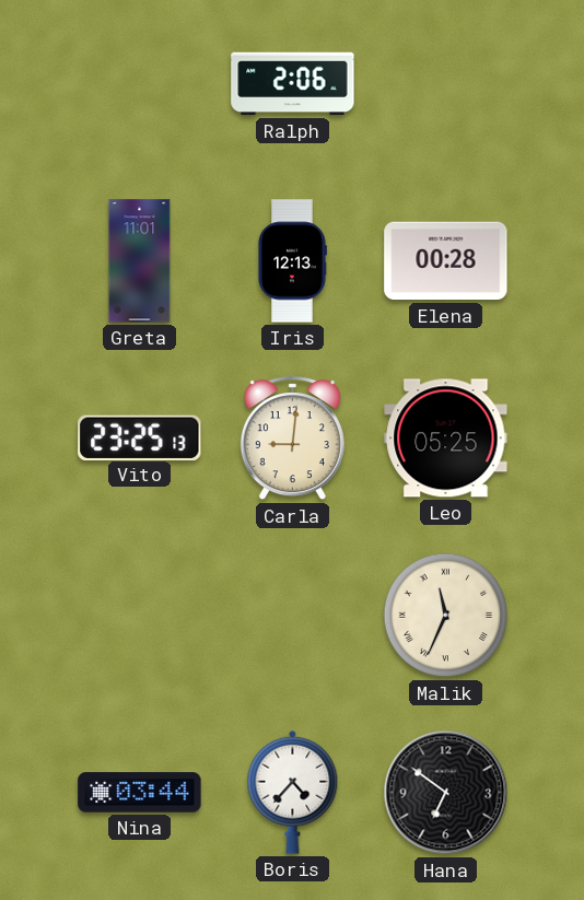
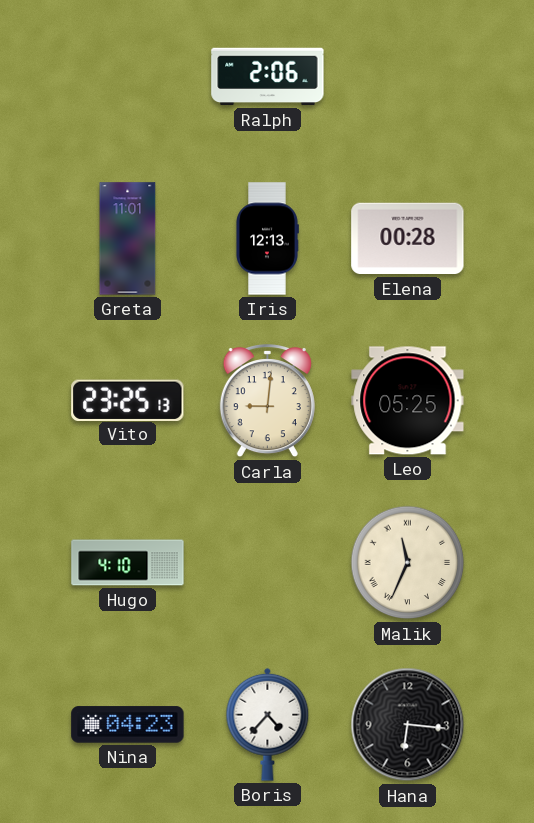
Hugo: none -> 4:10
Nina: 03:44 -> 04:23
Hana: 6:51 -> 6:16
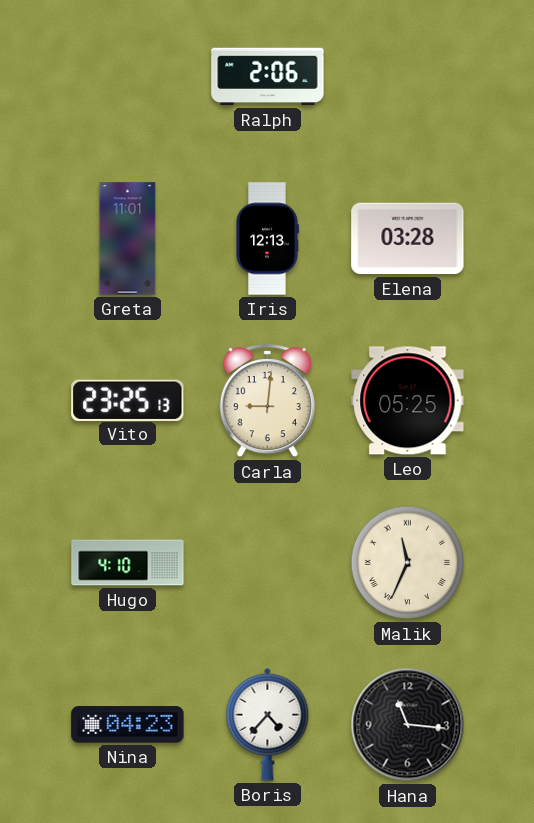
Elena: 00:28 -> 03:28
Hana: 6:16 -> 11:16
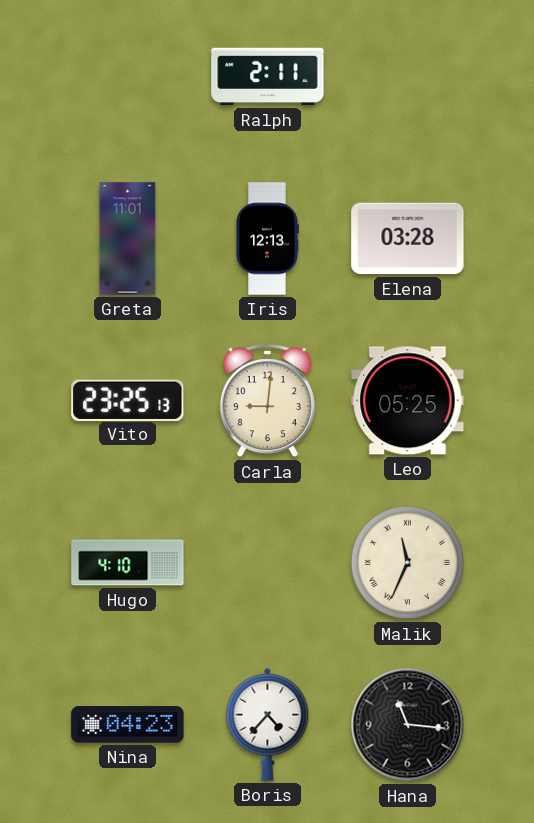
Ralph: 2:06 -> 2:11
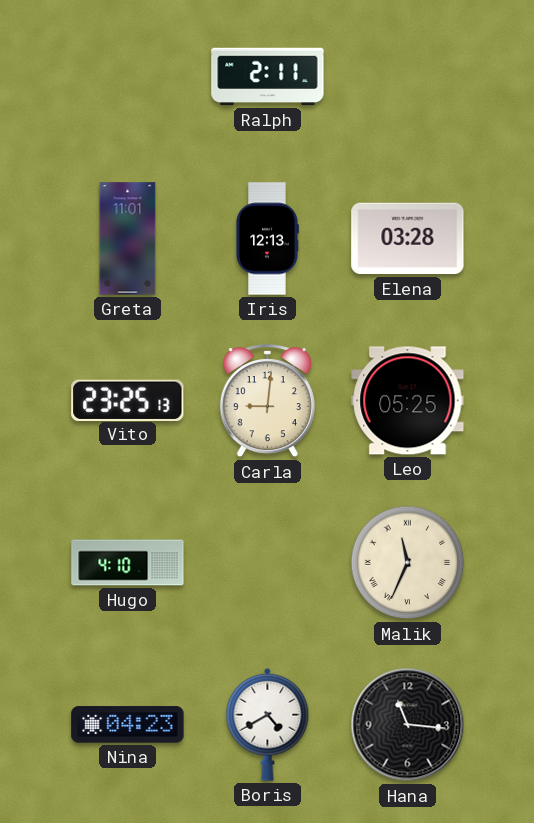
Boris: 4:37 -> 4:40
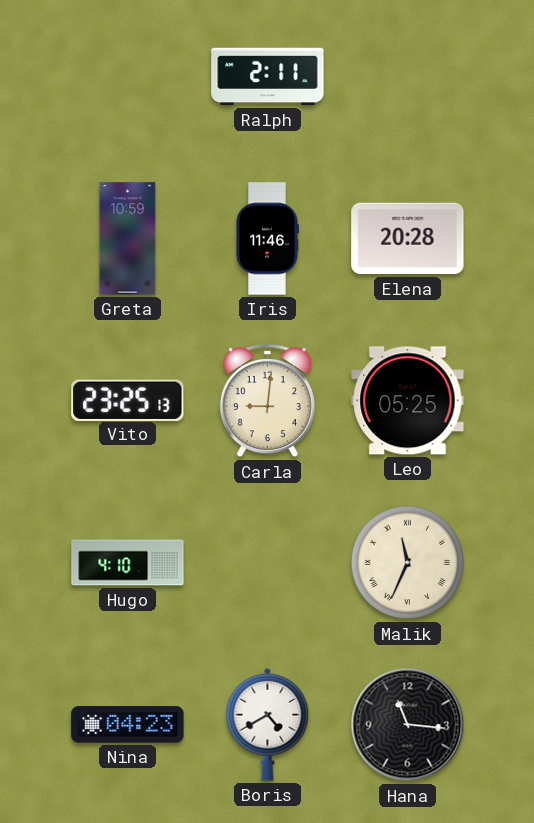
Greta: 11:01 -> 10:59
Iris: 12:13 -> 11:46
Elena: 03:28 -> 20:28
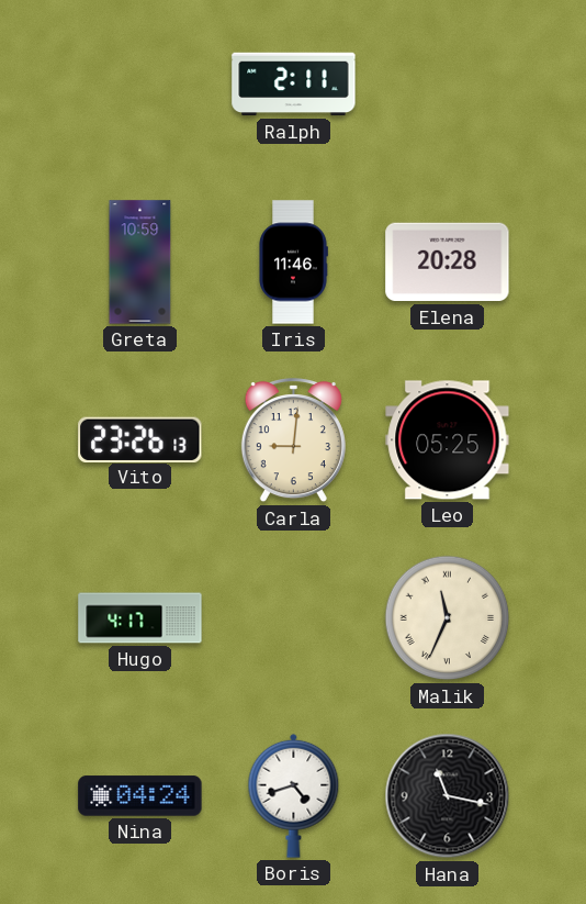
Vito: 23:25 -> 23:26
Hugo: 4:10 -> 4:17
Nina: 04:23 -> 04:24
Boris: 4:40 -> 4:42
Hana: 11:16 -> 11:17
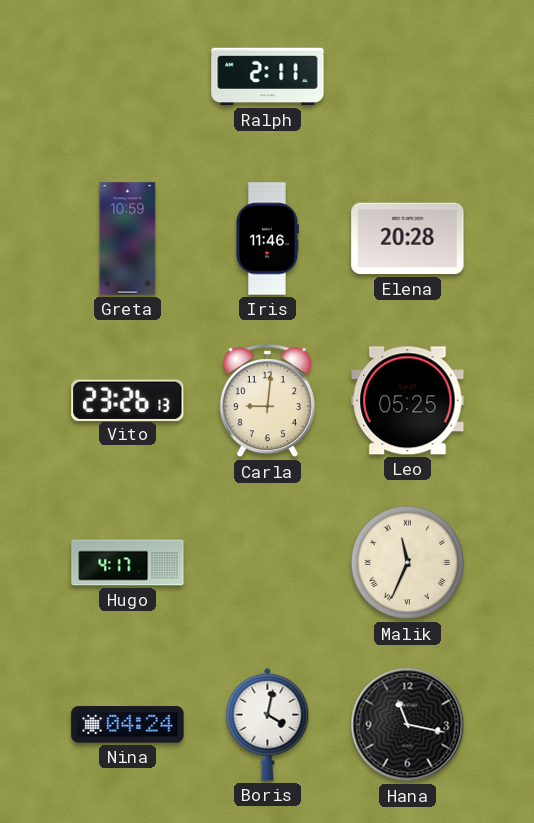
Boris: 4:42 -> 4:02
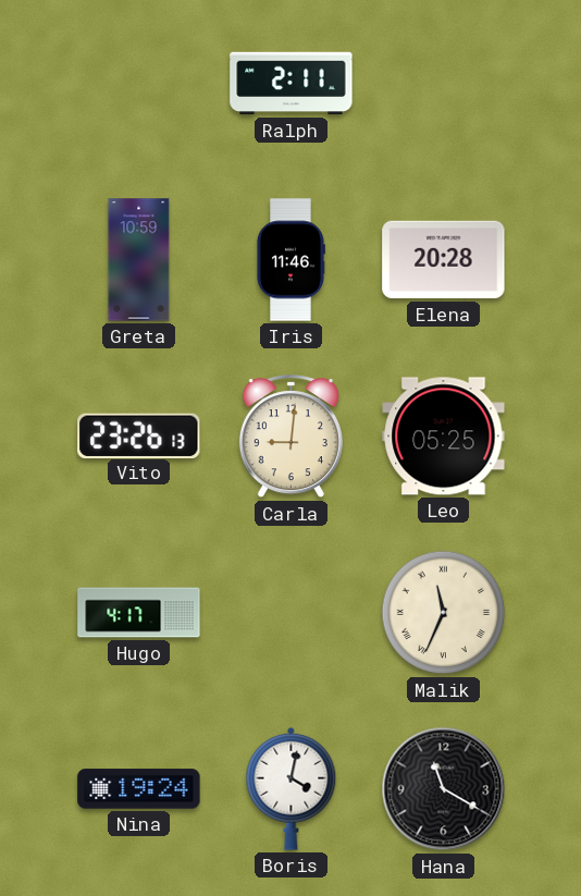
Nina: 04:24 -> 19:24
Hana: 11:17 -> 11:20
